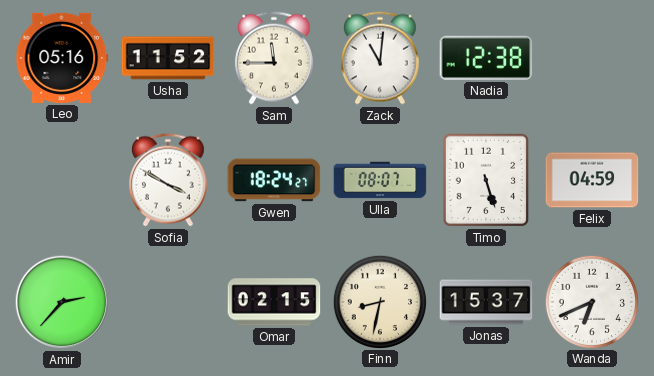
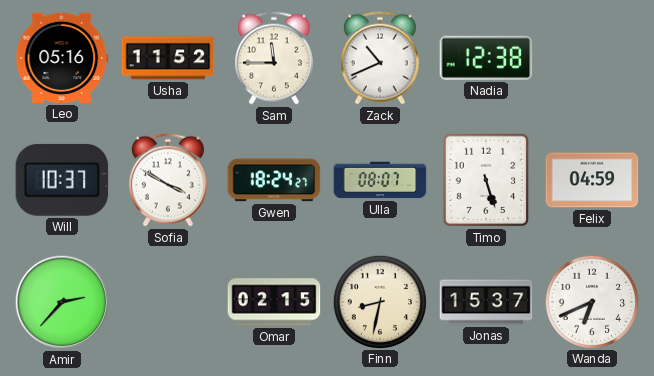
Zack: 11:01 -> 10:41
Will: none -> 10:37
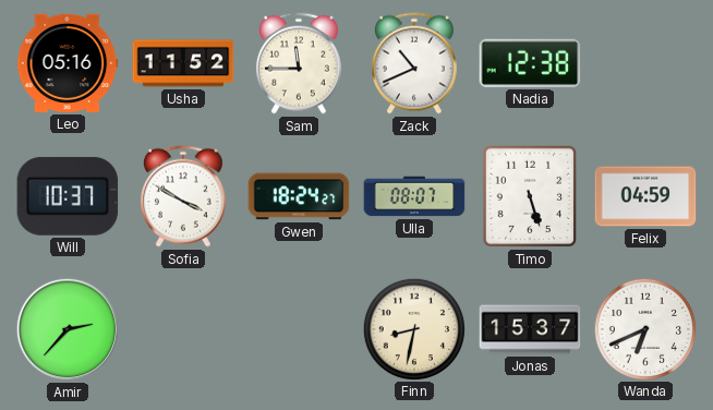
Omar: 02:15 -> none
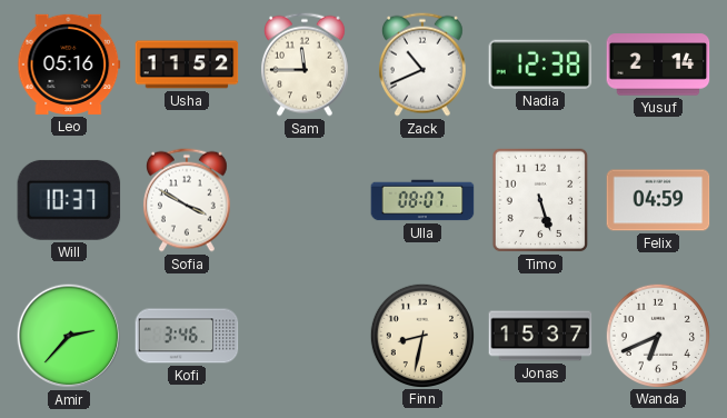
Yusuf: none -> 2:14
Gwen: 18:24 -> none
Kofi: none -> 3:46
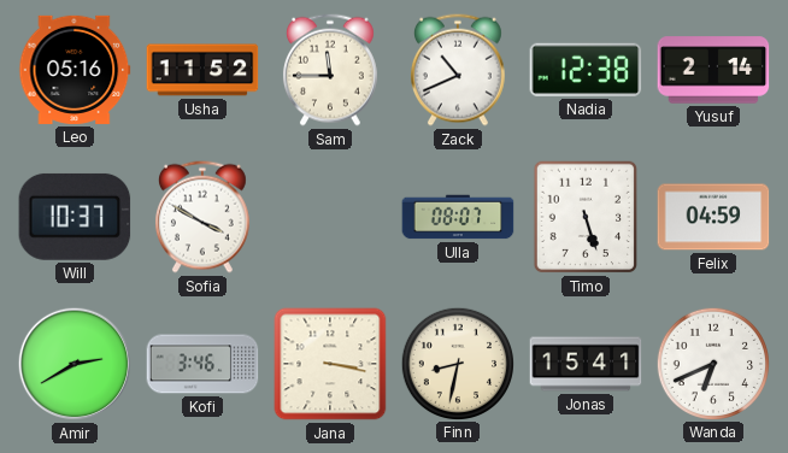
Amir: 2:37 -> 2:40
Jana: none -> 3:17
Jonas: 15:37 -> 15:41
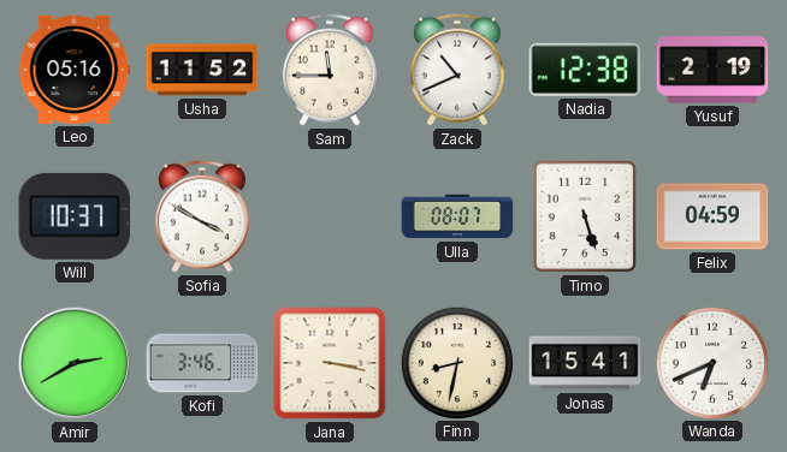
Yusuf: 2:14 -> 2:19
